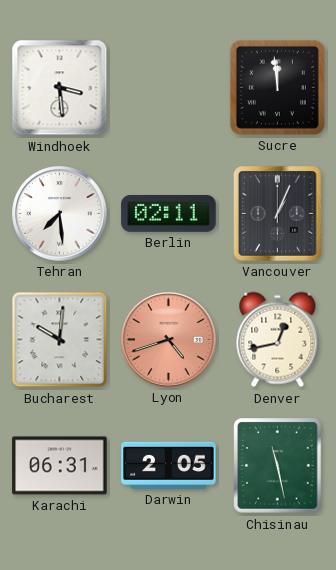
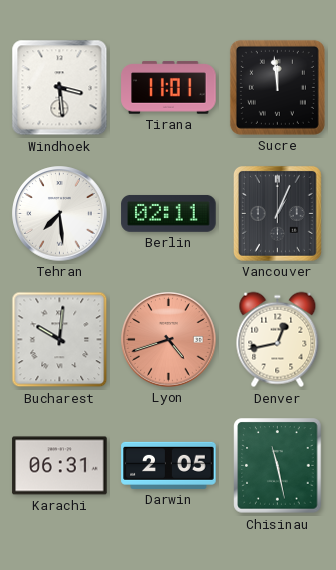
Tirana: none -> 11:01
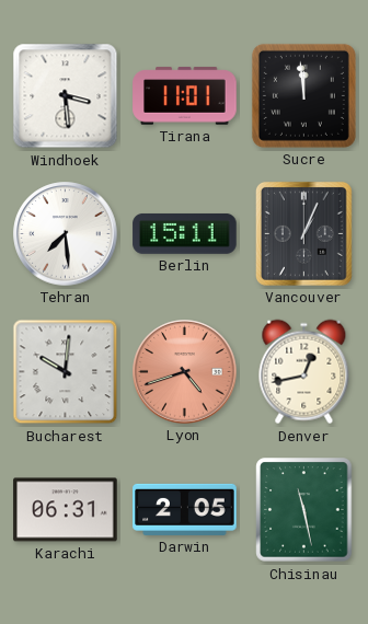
Berlin: 02:11 -> 15:11
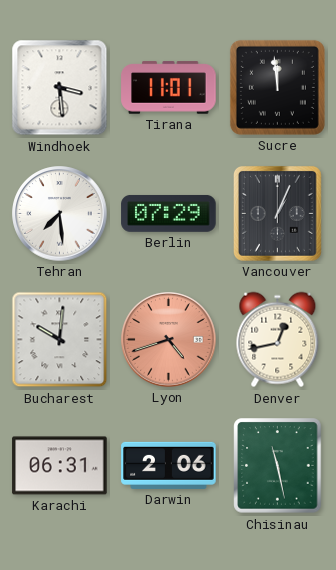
Berlin: 15:11 -> 07:29
Darwin: 2:05 -> 2:06
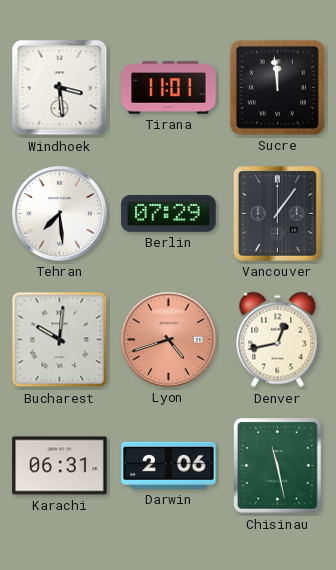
Vancouver: 1:04 -> 1:06
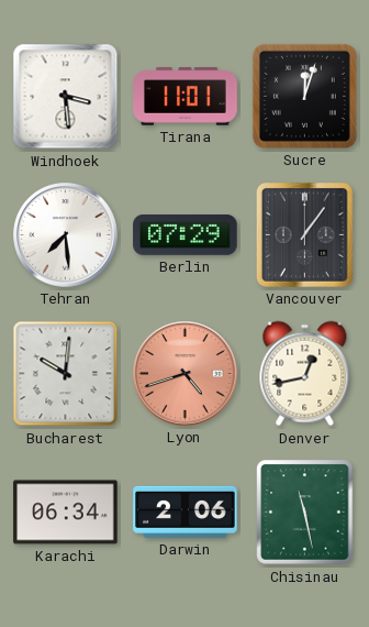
Sucre: 11:59 -> 12:03
Karachi: 06:31 -> 06:34
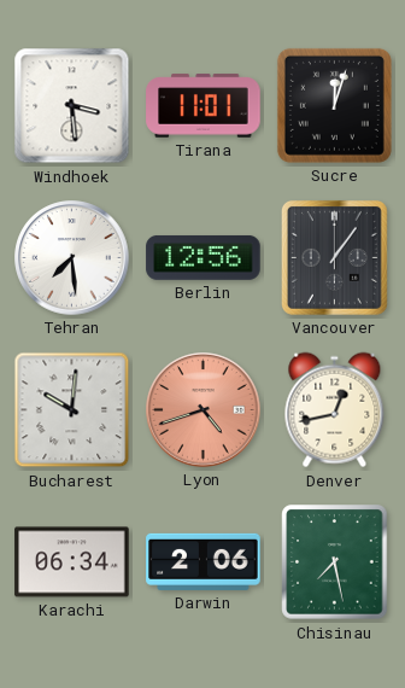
Berlin: 07:29 -> 12:56
Chisinau: 11:28 -> 7:28
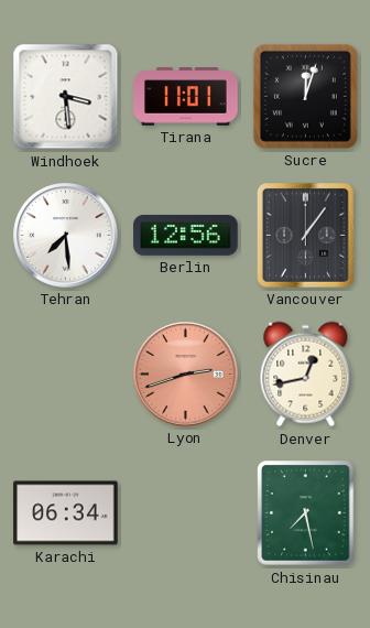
Bucharest: 10:01 -> none
Lyon: 4:42 -> 2:42
Darwin: 2:06 -> none
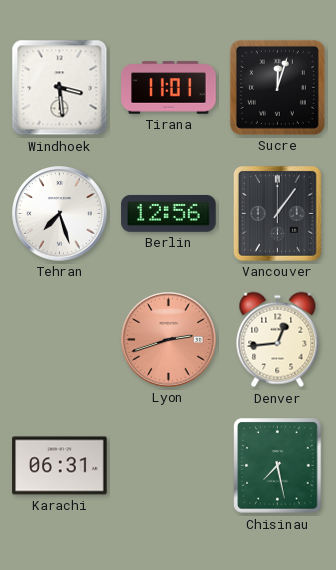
Tehran: 7:29 -> 7:27
Denver: 12:43 -> 12:44
Karachi: 06:34 -> 06:31
